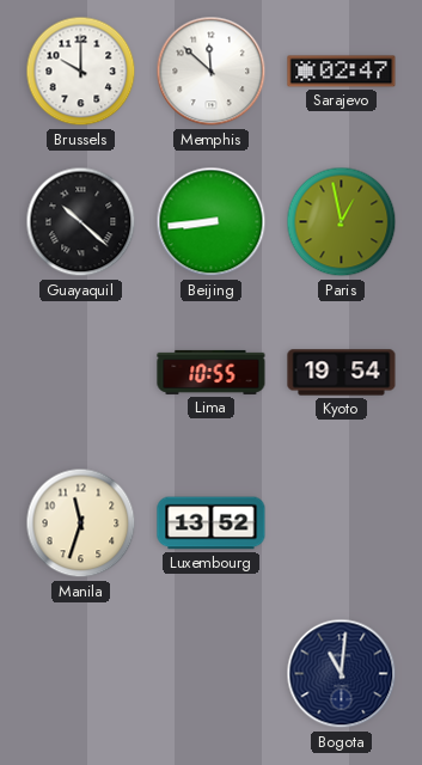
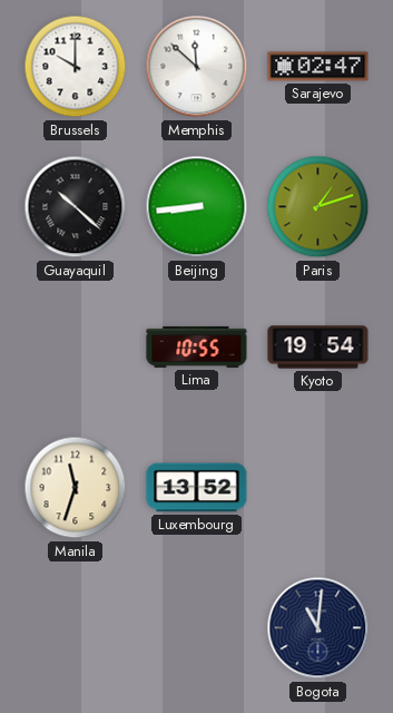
Paris: 12:58 -> 1:12
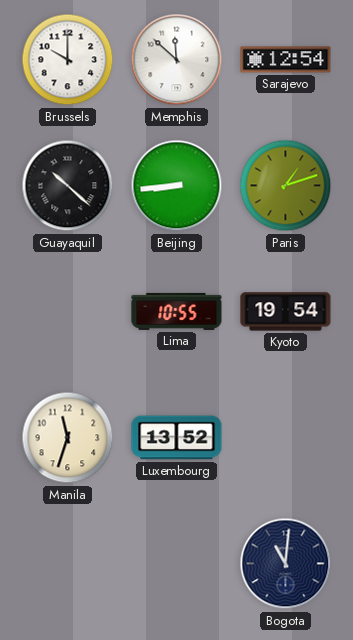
Sarajevo: 02:47 -> 12:54
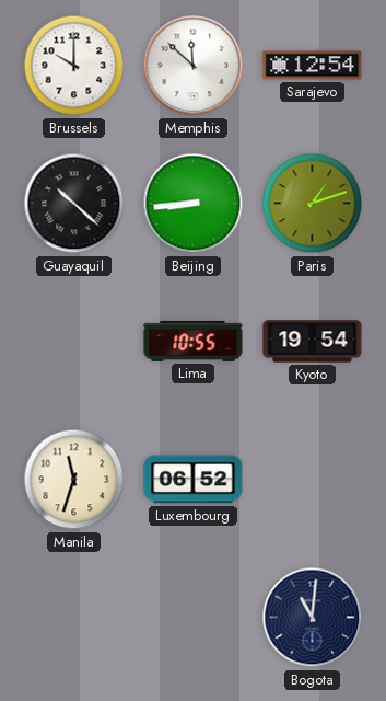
Luxembourg: 13:52 -> 06:52
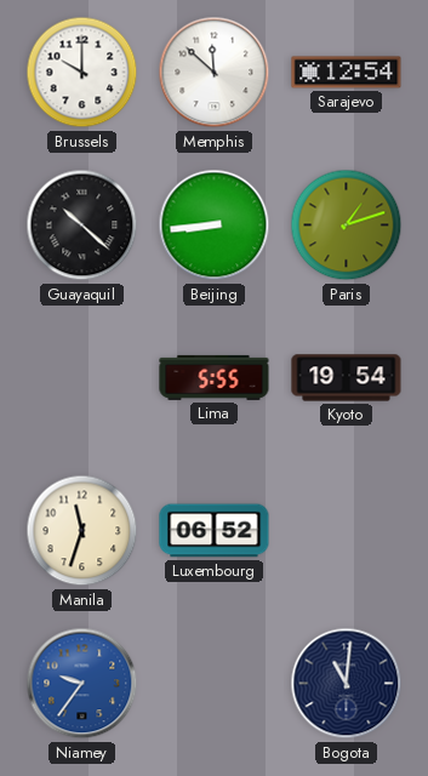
Lima: 10:55 -> 5:55
Niamey: none -> 9:36
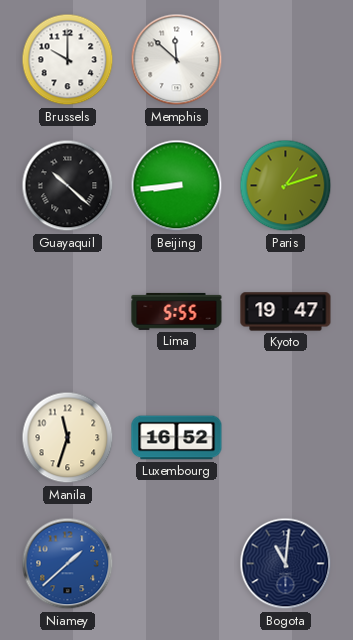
Sarajevo: 12:54 -> none
Kyoto: 19:54 -> 19:47
Luxembourg: 06:52 -> 16:52
Niamey: 9:36 -> 1:38
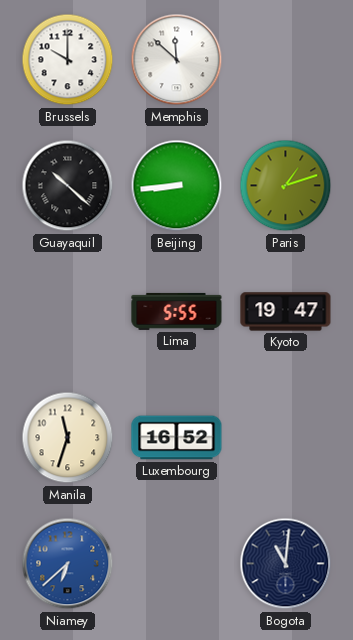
Niamey: 1:38 -> 6:38
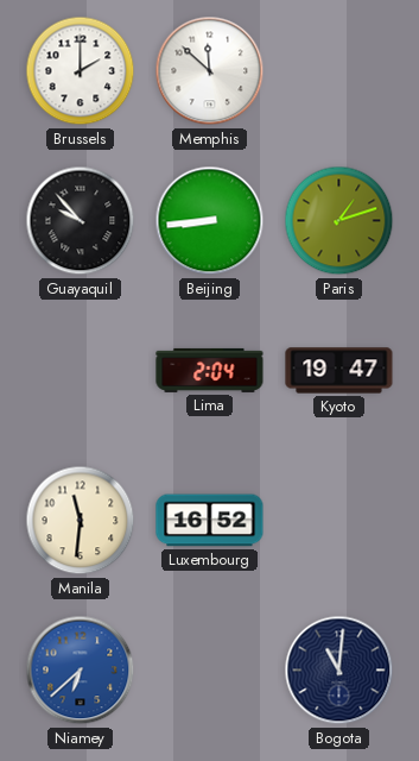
Brussels: 10:00 -> 2:00
Guayaquil: 10:22 -> 9:53
Lima: 5:55 -> 2:04
Manila: 11:33 -> 11:31
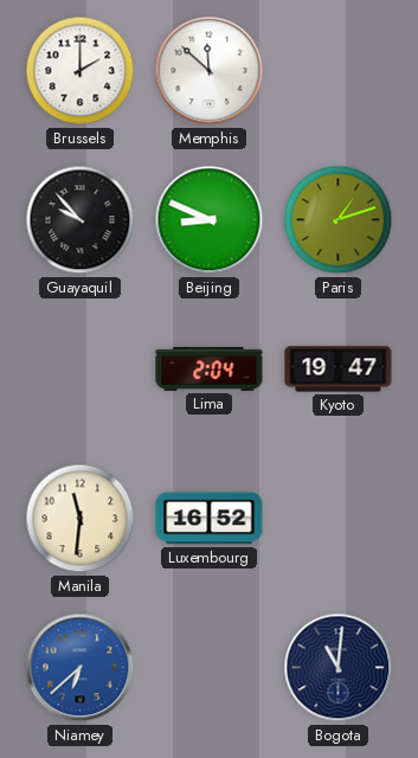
Beijing: 8:44 -> 8:49
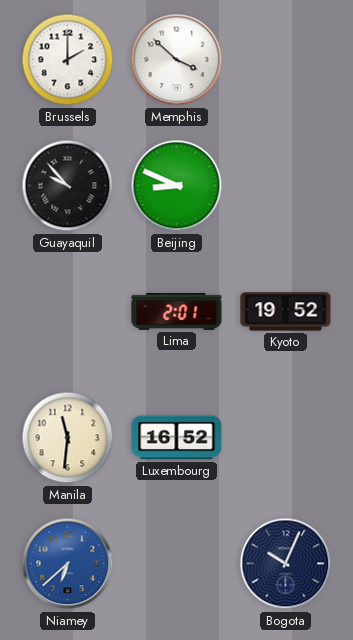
Memphis: 11:52 -> 3:52
Paris: 1:12 -> none
Lima: 2:04 -> 2:01
Kyoto: 19:47 -> 19:52
Bogota: 11:01 -> 10:04
